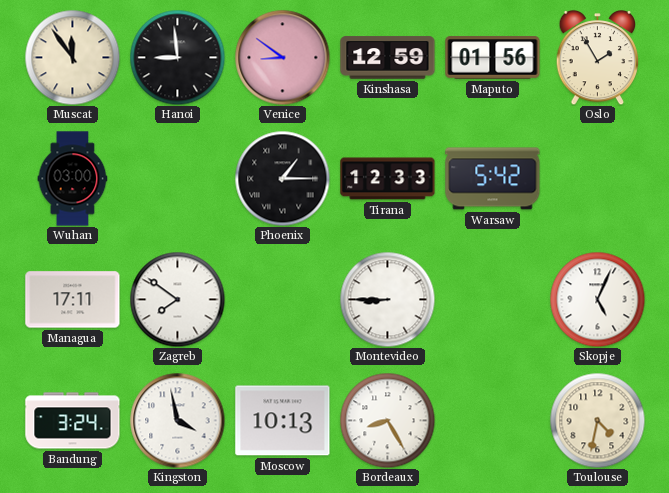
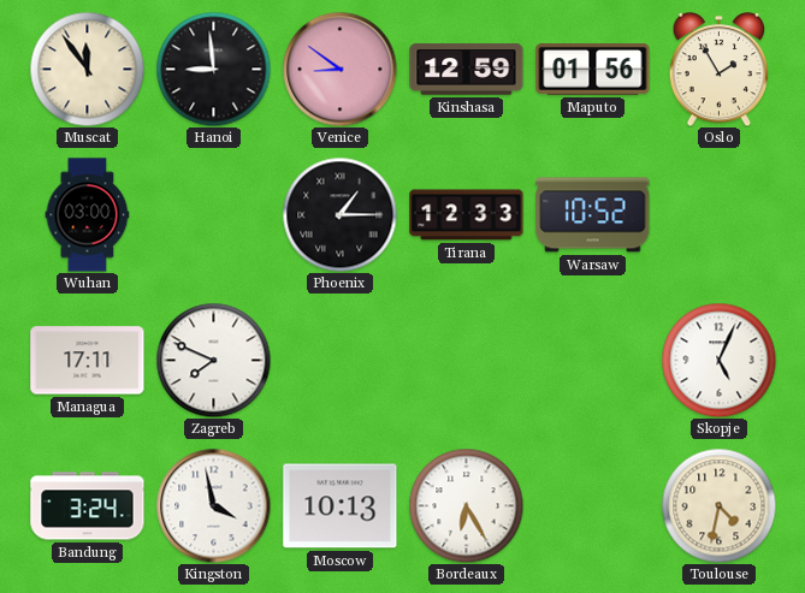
Warsaw: 5:42 -> 10:52
Zagreb: 7:51 -> 7:49
Montevideo: 8:45 -> none
Bordeaux: 8:25 -> 6:25
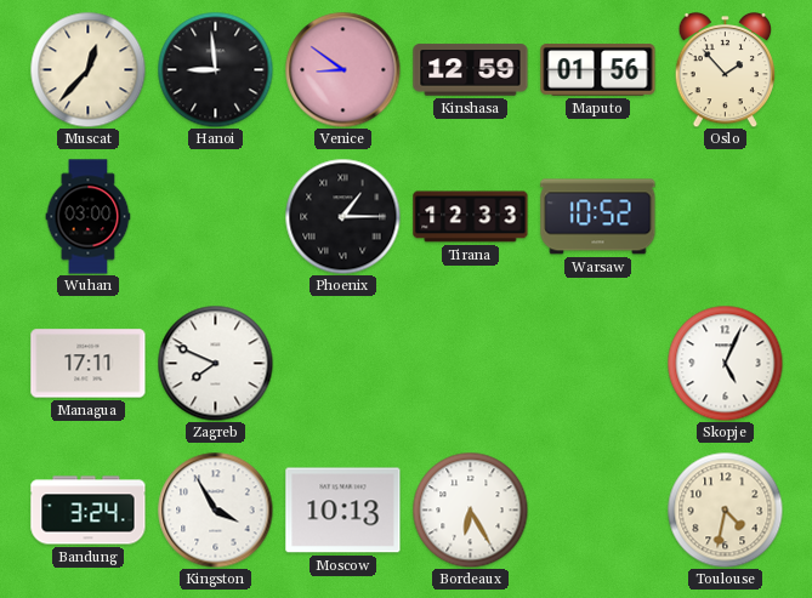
Muscat: 11:54 -> 12:37
Oslo: 1:55 -> 1:53
Kingston: 3:58 -> 3:55
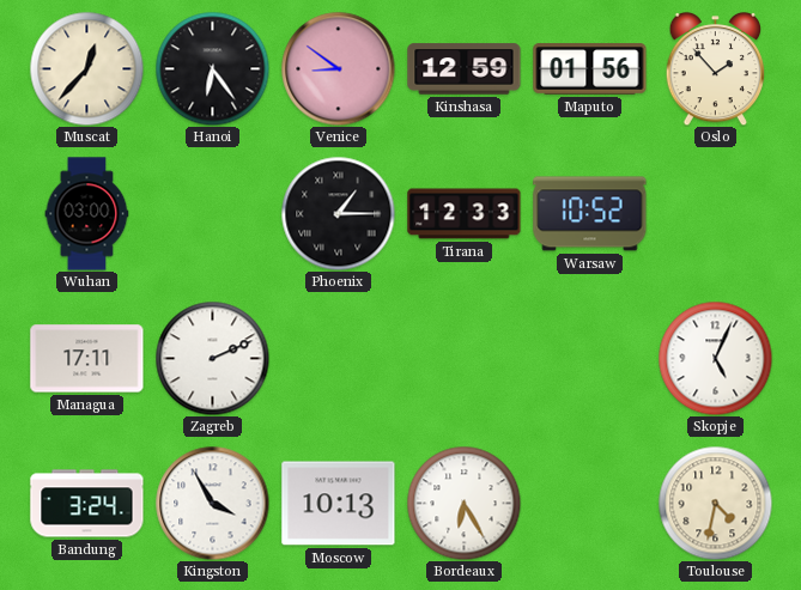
Hanoi: 8:59 -> 6:24
Zagreb: 7:49 -> 2:11
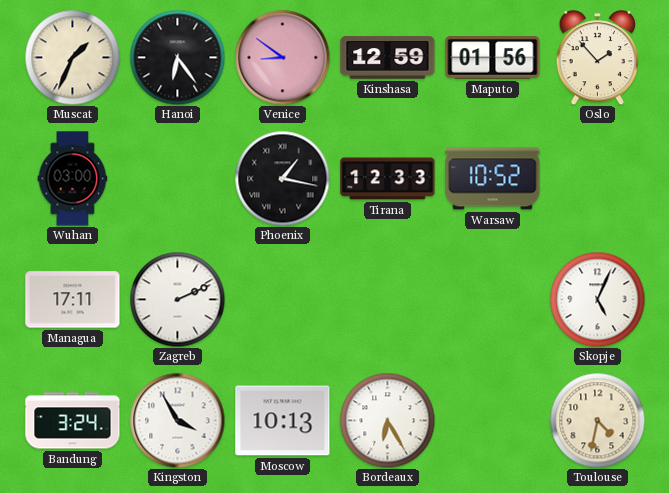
Muscat: 12:37 -> 1:34
Phoenix: 1:15 -> 1:17
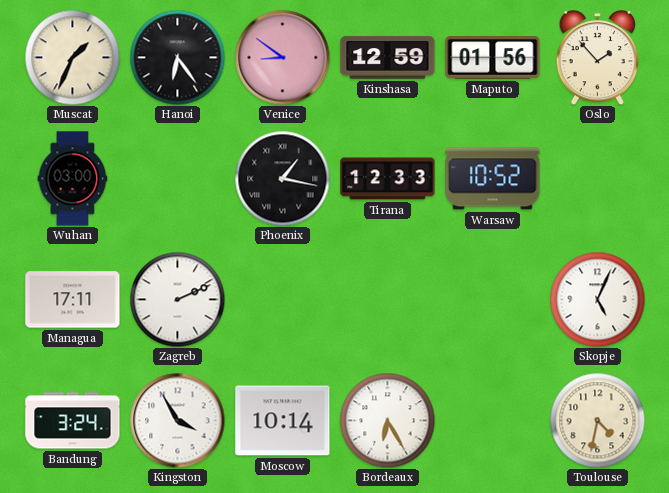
Moscow: 10:13 -> 10:14
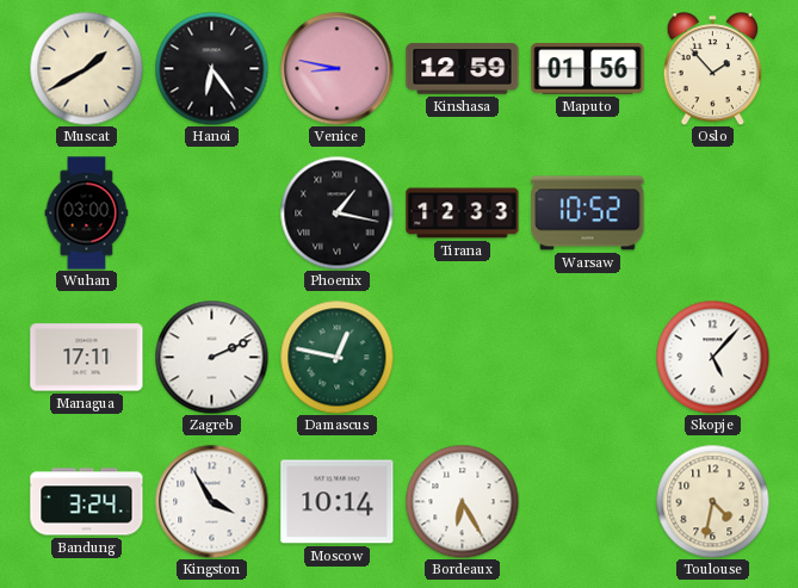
Muscat: 1:34 -> 1:40
Venice: 8:51 -> 8:47
Damascus: none -> 12:47
Skopje: 5:04 -> 5:07
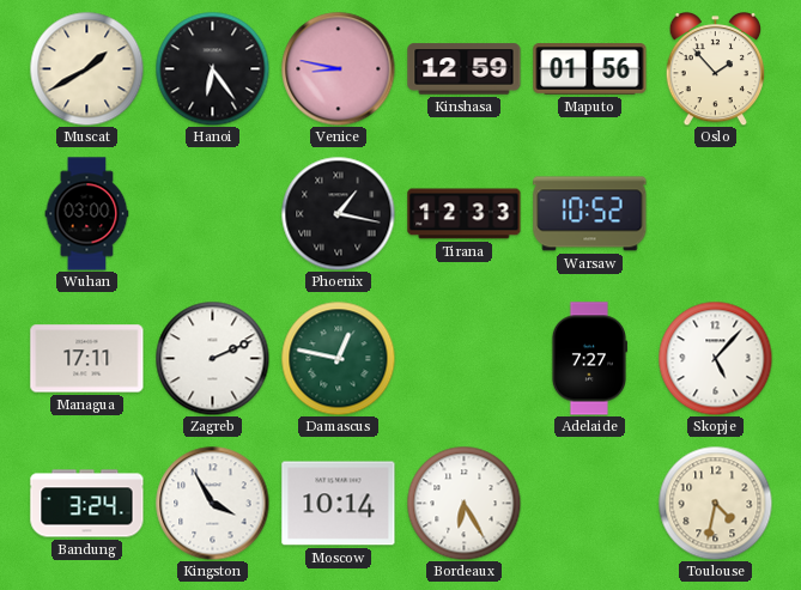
Adelaide: none -> 7:27
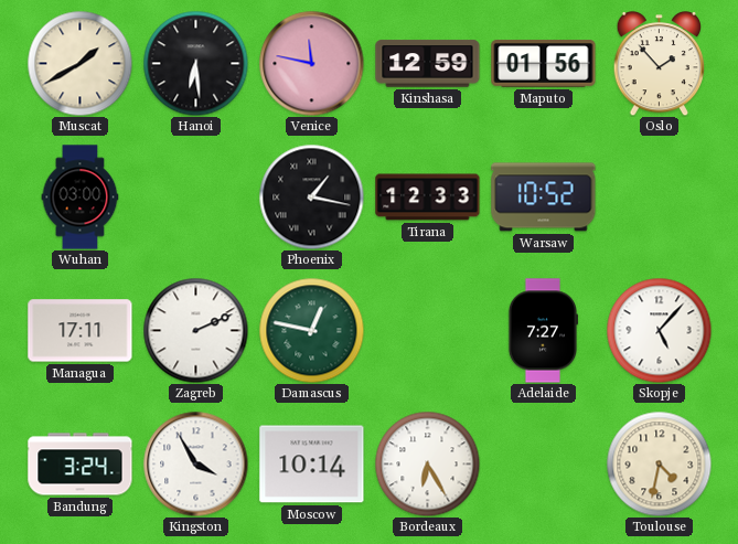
Hanoi: 6:24 -> 6:29
Venice: 8:47 -> 11:47
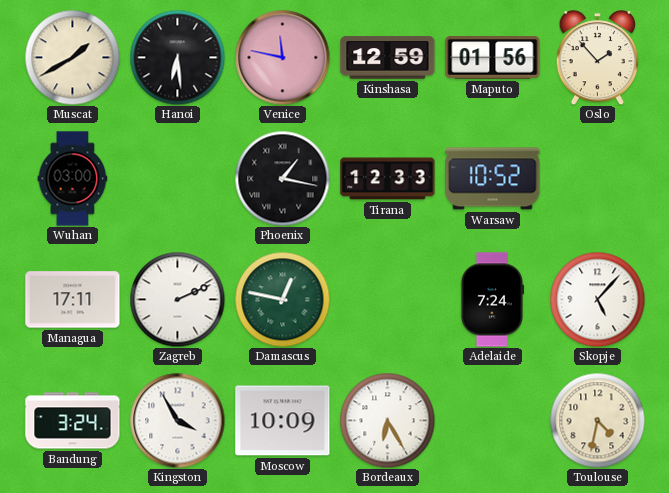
Adelaide: 7:27 -> 7:24
Moscow: 10:14 -> 10:09
